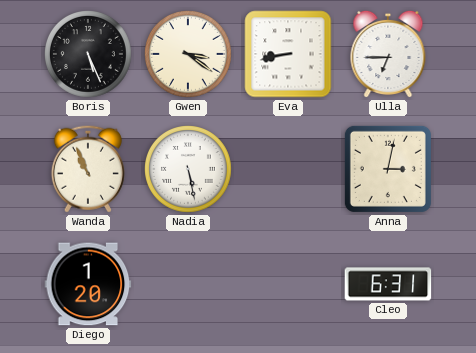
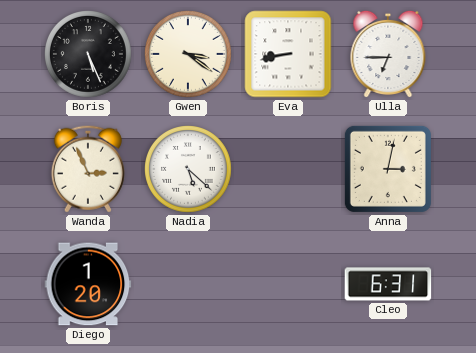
Wanda: 10:56 -> 2:56
Nadia: 5:28 -> 5:22
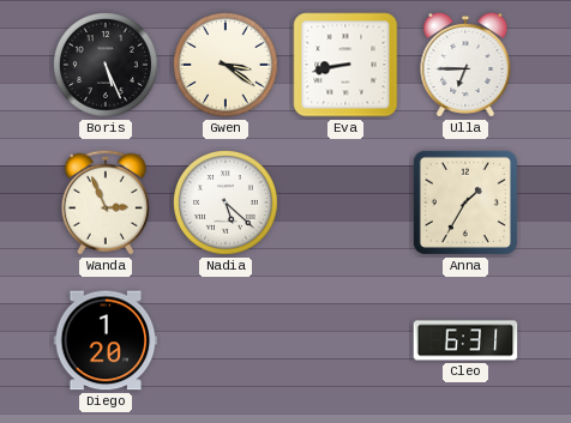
Anna: 3:02 -> 1:35
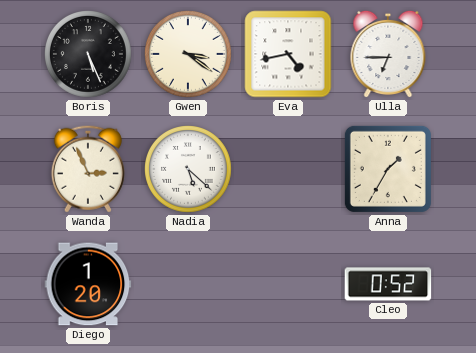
Eva: 8:43 -> 4:43
Cleo: 6:31 -> 0:52
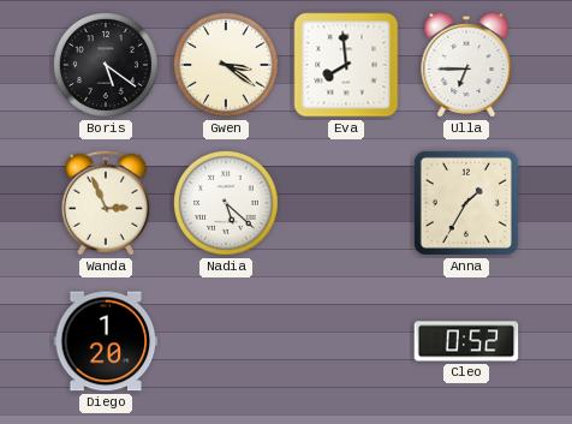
Boris: 5:26 -> 5:21
Eva: 4:43 -> 7:59
